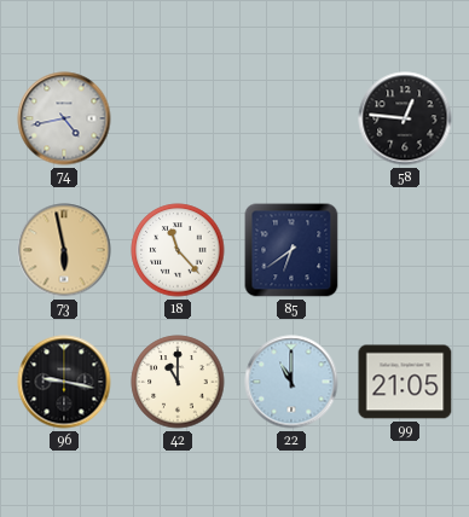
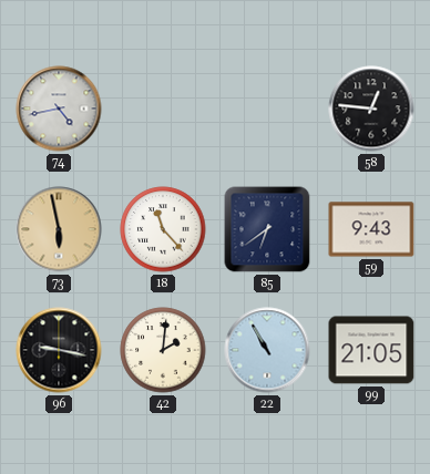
59: none -> 9:43
42: 11:00 -> 2:01
22: 11:00 -> 10:55
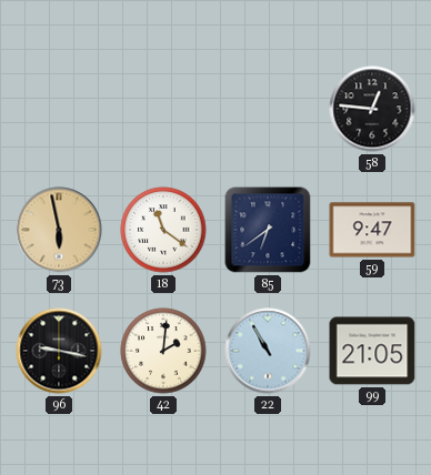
74: 4:43 -> none
18: 11:23 -> 11:21
59: 9:43 -> 9:47
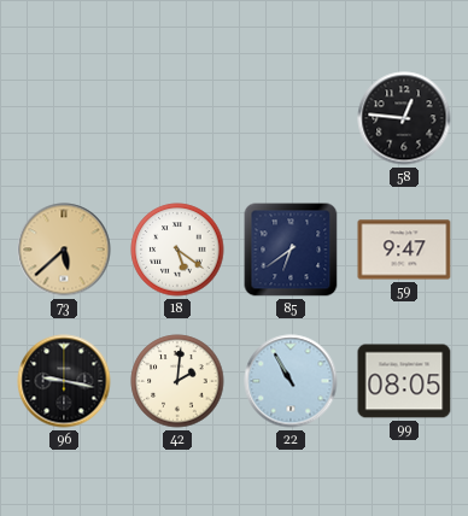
73: 5:58 -> 5:38
18: 11:21 -> 5:21
99: 21:05 -> 08:05
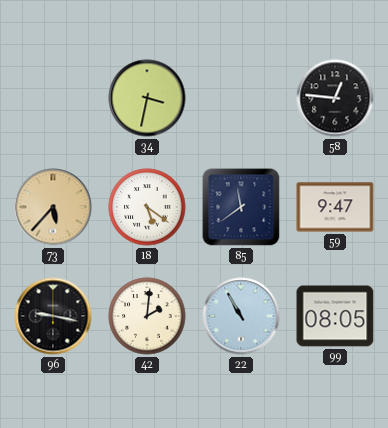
34: none -> 3:32
73: 5:38 -> 5:37
85: 6:39 -> 11:39
